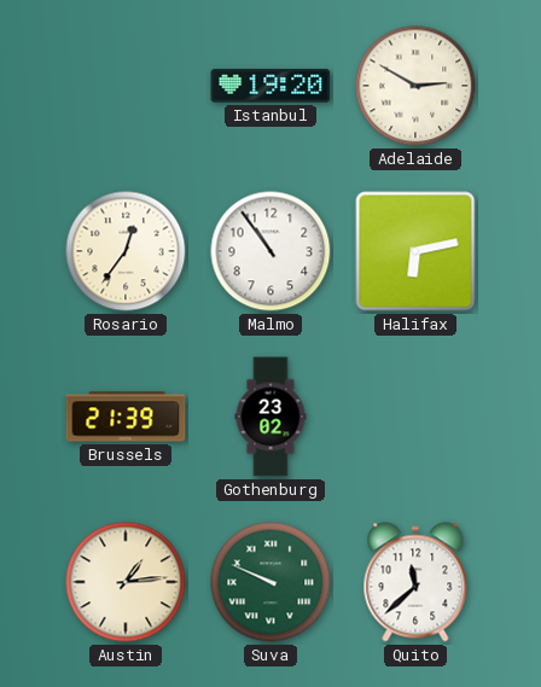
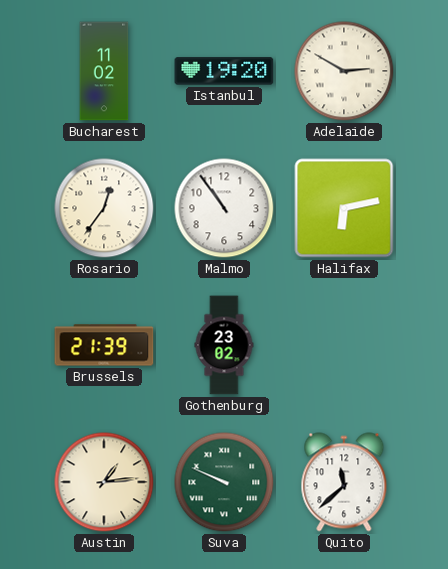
Bucharest: none -> 11:02
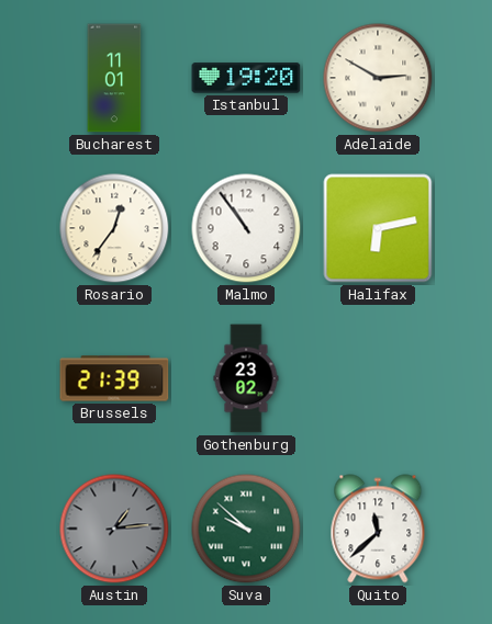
Bucharest: 11:02 -> 11:01
Austin dial: cream -> grey
Suva: 9:49 -> 9:52
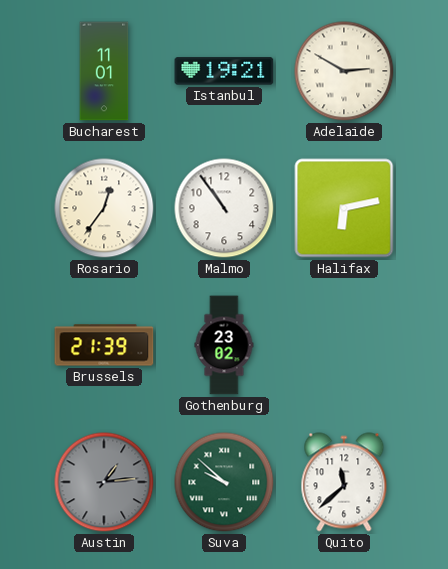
Istanbul: 19:20 -> 19:21
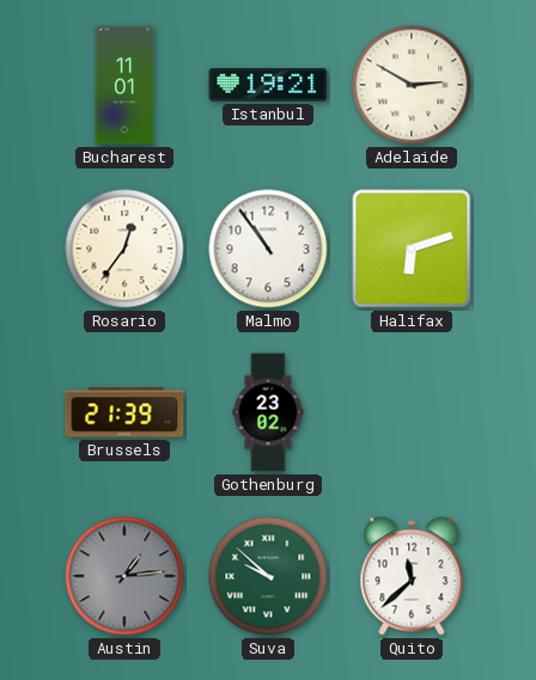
Halifax: 6:13 -> 6:12
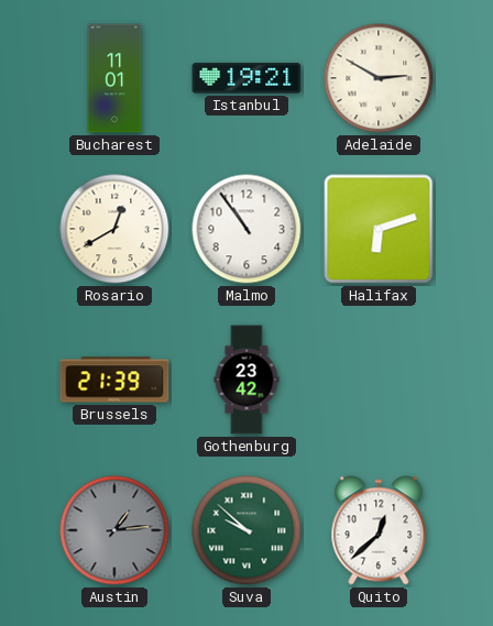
Rosario: 12:36 -> 12:40
Gothenburg: 23:02 -> 23:42
Quito: 11:38 -> 12:38
